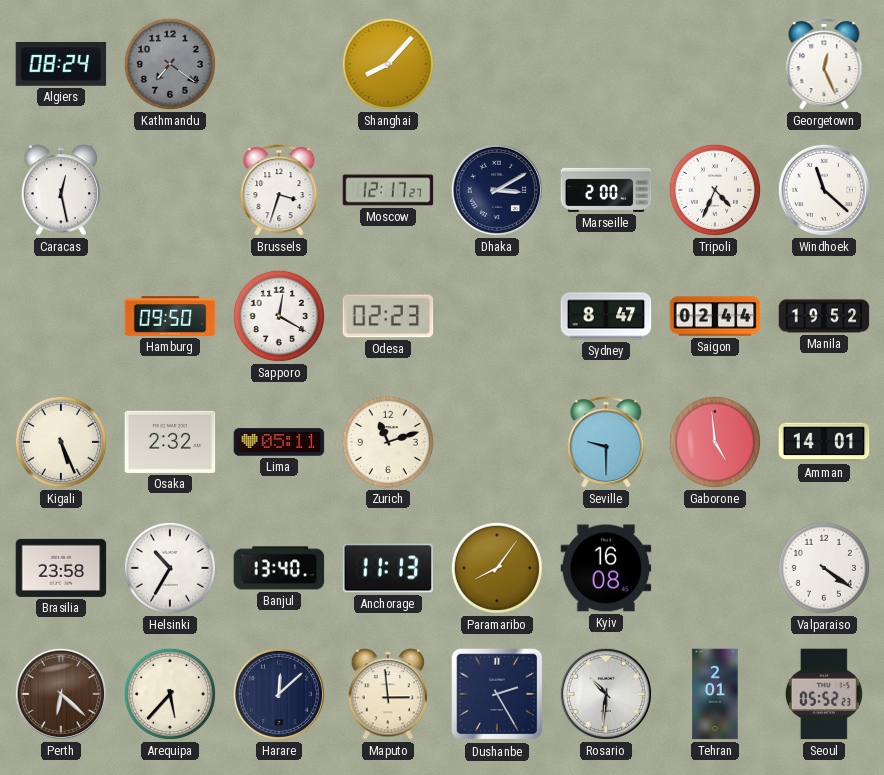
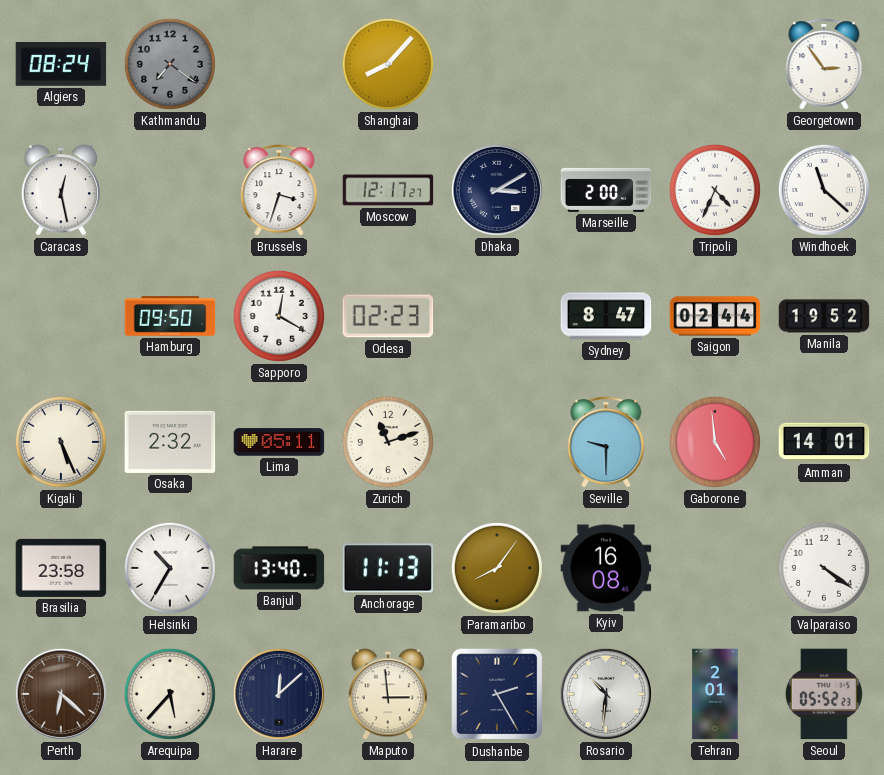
Georgetown: 12:26 -> 2:54
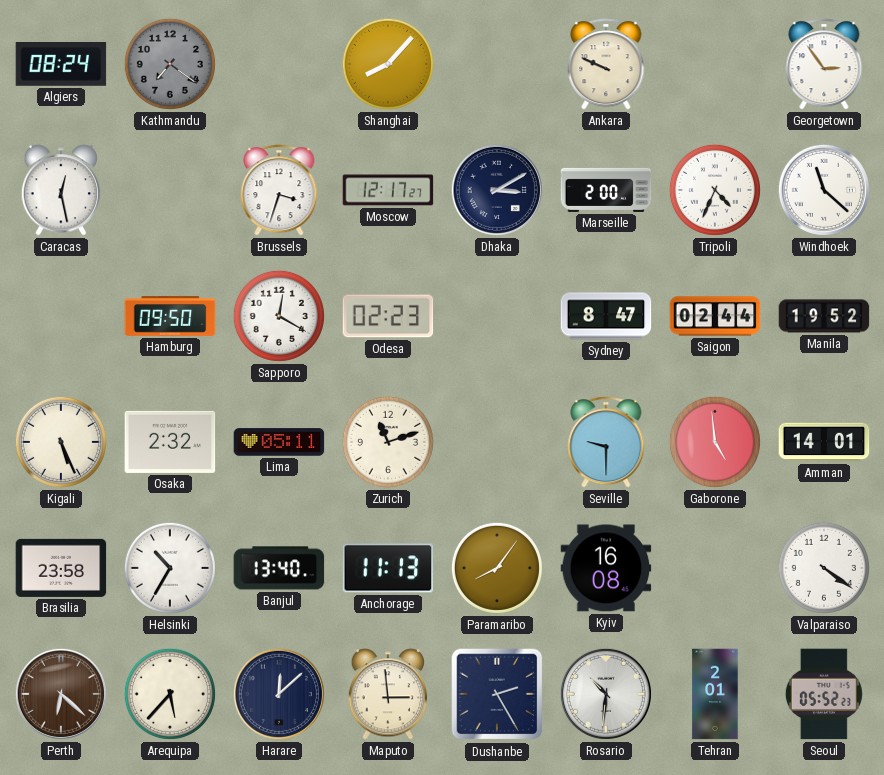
Ankara: none -> 9:49
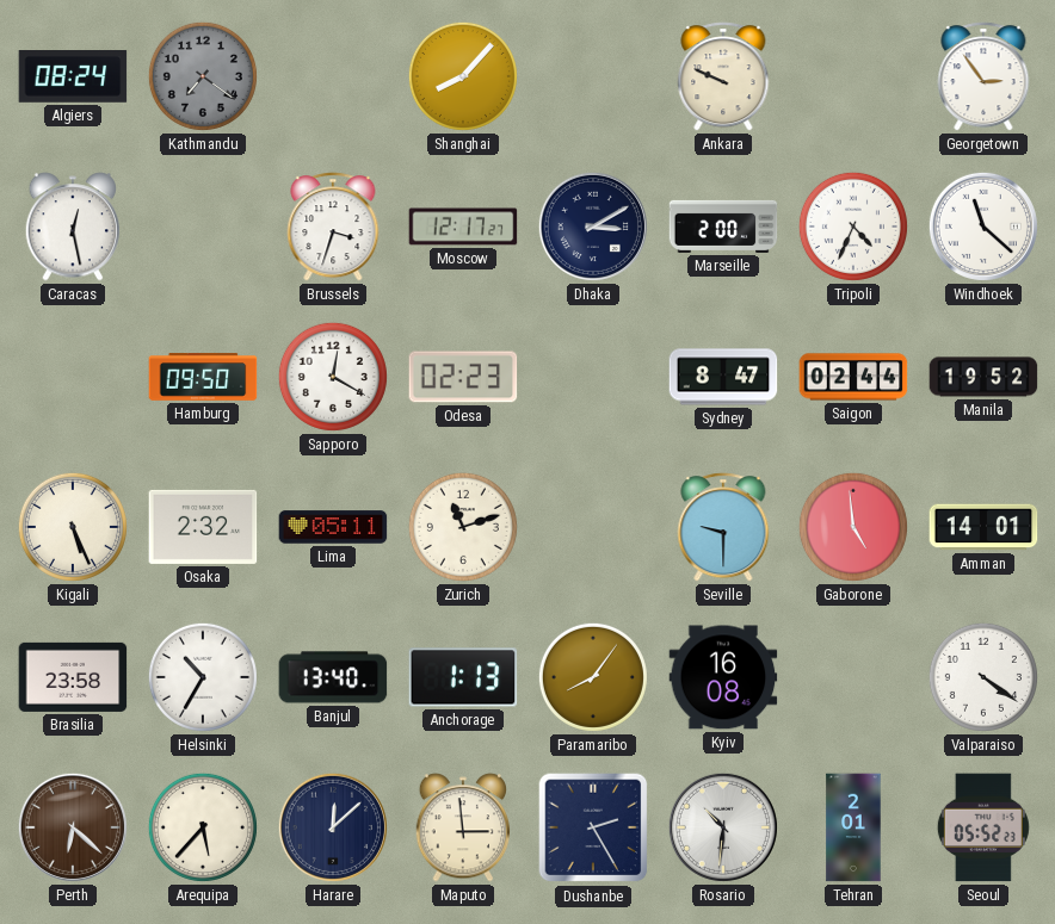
Anchorage: 11:13 -> 1:13
